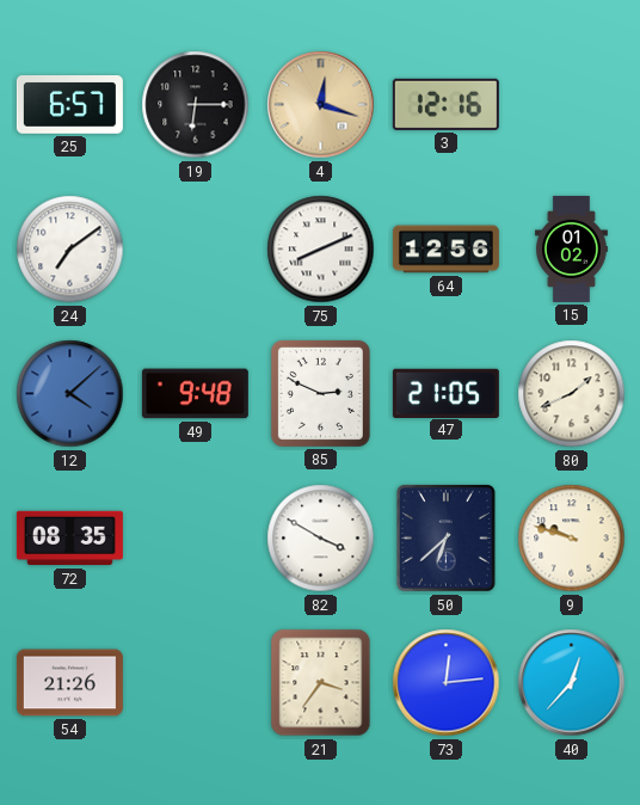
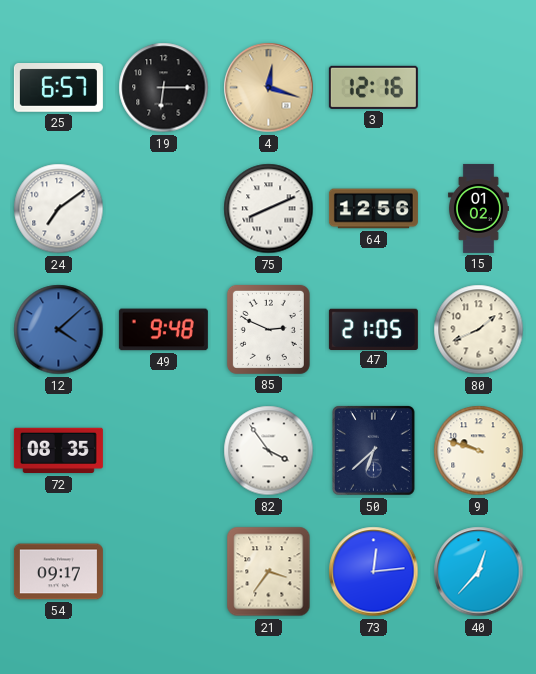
82: 3:50 -> 3:54
54: 21:26 -> 09:17
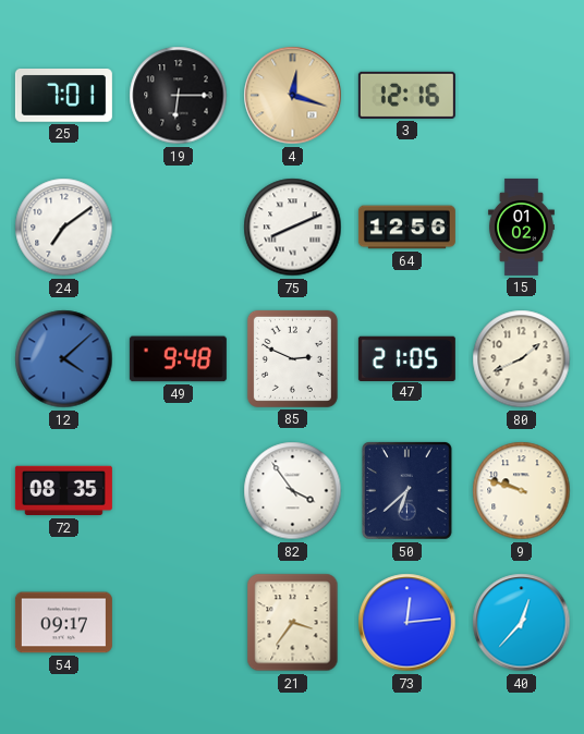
25: 6:57 -> 7:01
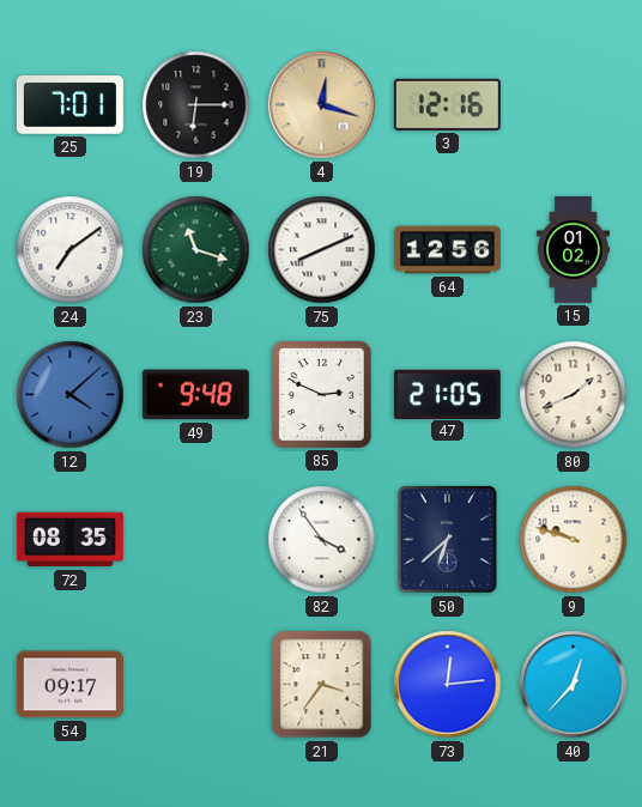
23: none -> 11:18
